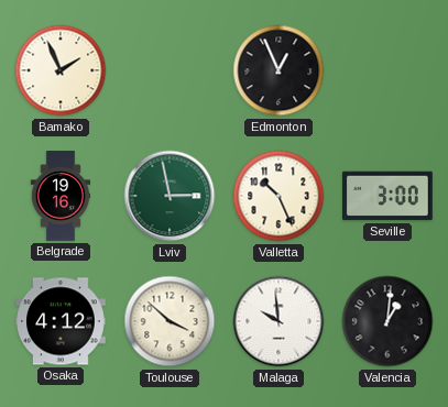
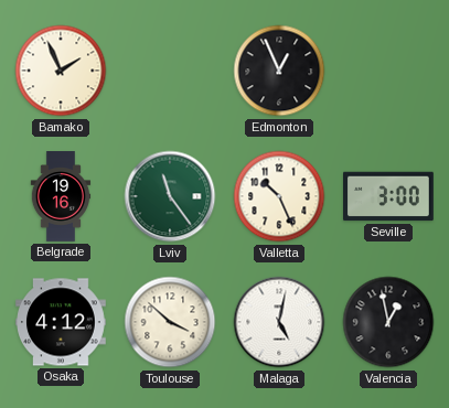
Lviv: 2:58 -> 11:24
Malaga: 9:59 -> 5:02
Valencia: 1:01 -> 12:58
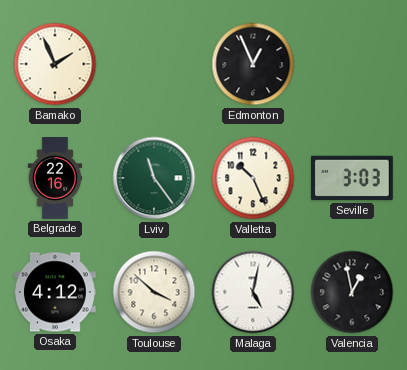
Belgrade: 19:16 -> 22:16
Seville: 3:00 -> 3:03
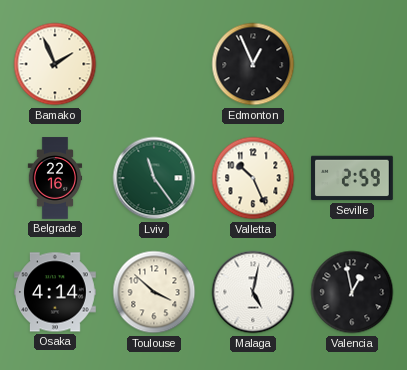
Seville: 3:03 -> 2:59
Osaka: 4:12 -> 4:14
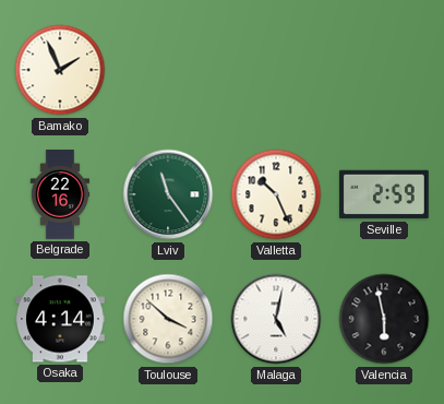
Edmonton: 12:56 -> none
Valencia: 12:58 -> 5:58
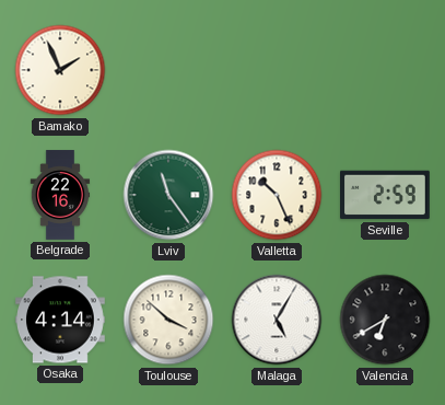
Malaga: 5:02 -> 5:05
Valencia: 5:58 -> 6:40
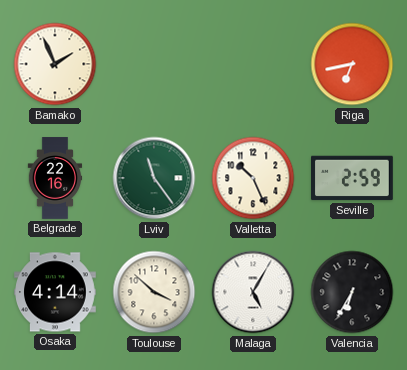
Riga: none -> 6:43
Valencia: 6:40 -> 6:35
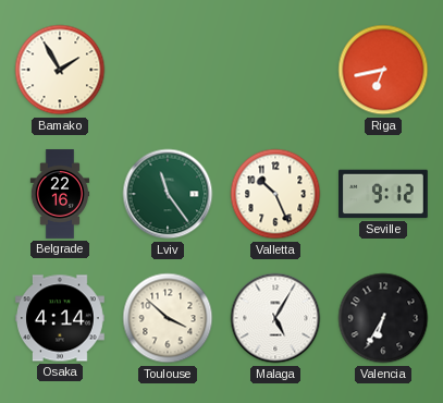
Bamako: 1:56 -> 1:55
Seville: 2:59 -> 9:12
